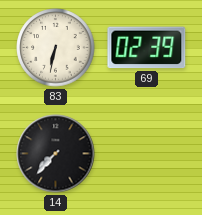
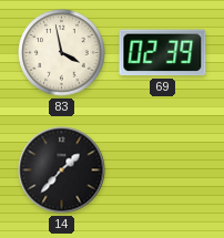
83: 6:32 -> 3:58
14: 7:37 -> 1:37
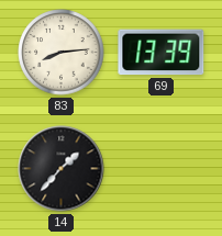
83: 3:58 -> 8:14
69: 02:39 -> 13:39
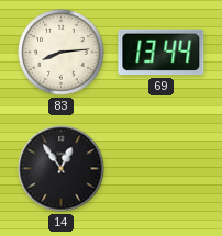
69: 13:39 -> 13:44
14: 1:37 -> 12:54
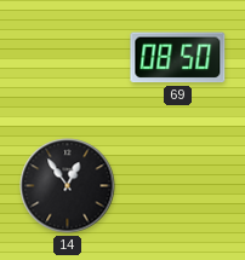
83: 8:14 -> none
69: 13:44 -> 08:50
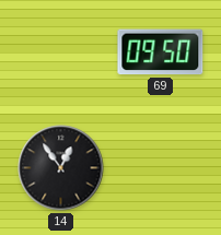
69: 08:50 -> 09:50
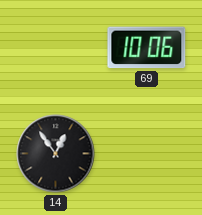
69: 09:50 -> 10:06
